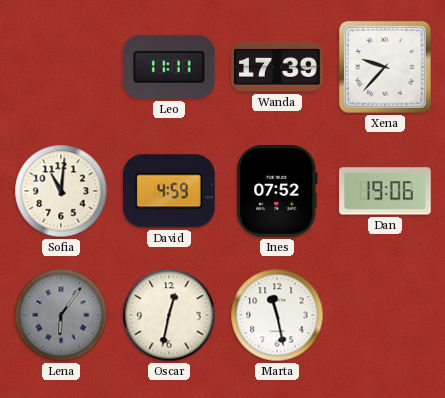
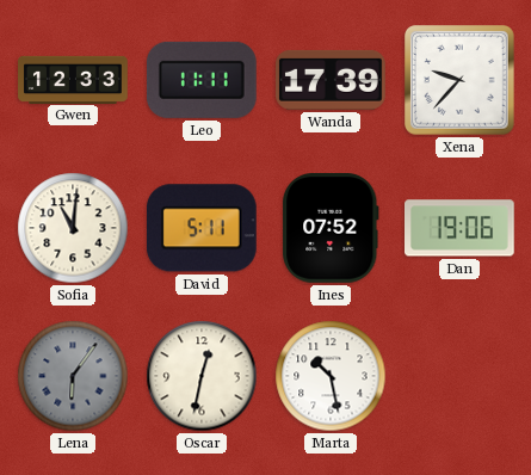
Gwen: none -> 12:33
David: 4:59 -> 5:11
Marta: 11:28 -> 10:28
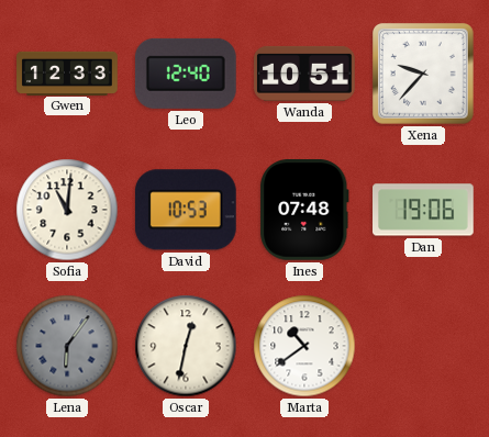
Leo: 11:11 -> 12:40
Wanda: 17:39 -> 10:51
David: 5:11 -> 10:53
Ines: 07:52 -> 07:48
Marta: 10:28 -> 10:39
